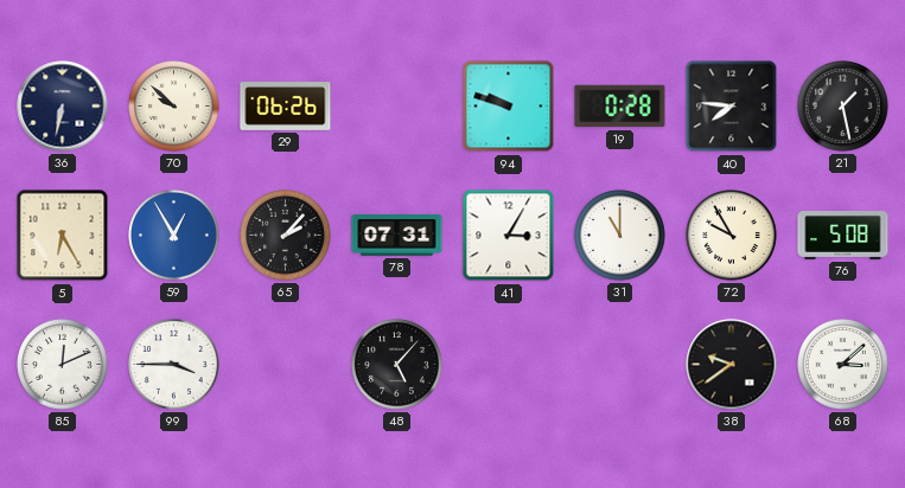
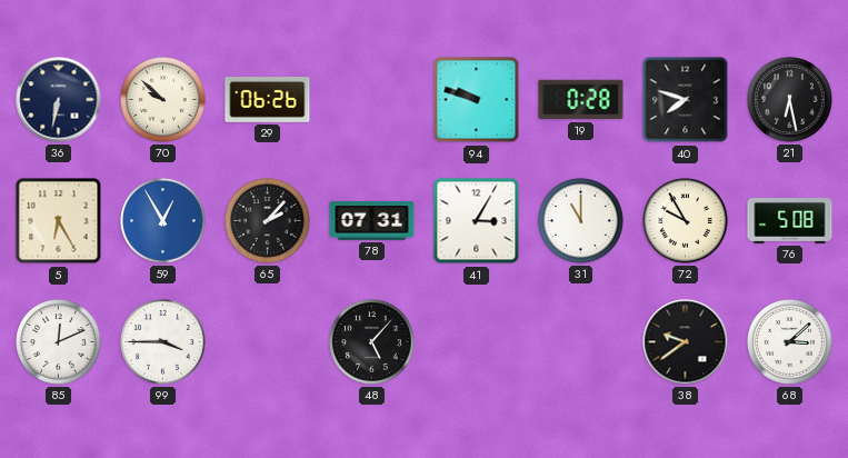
40: 7:46 -> 7:48
21: 1:28 -> 6:28
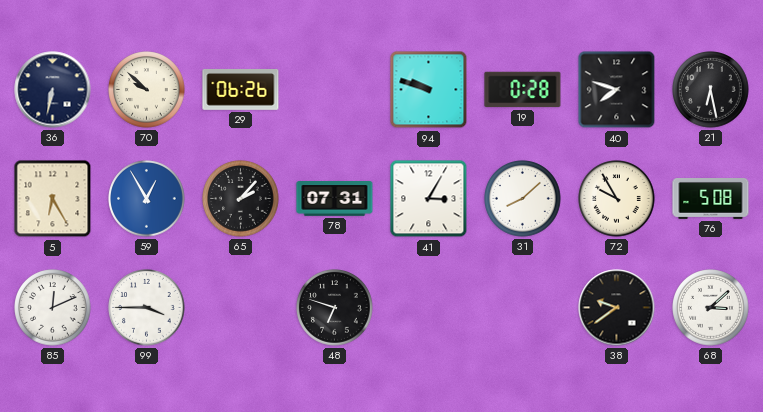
31: 11:00 -> 8:08
48: 5:07 -> 6:48
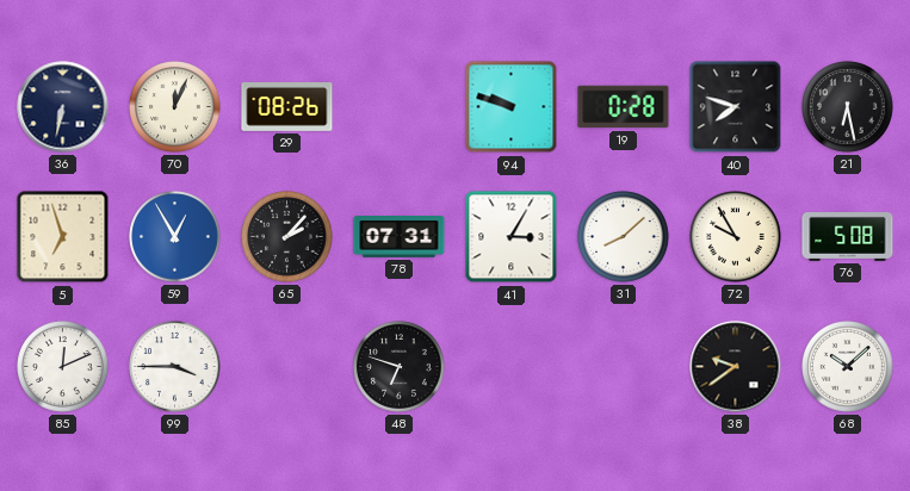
70: 9:52 -> 12:04
29: 06:26 -> 08:26
5: 6:25 -> 6:57
68: 3:08 -> 10:08
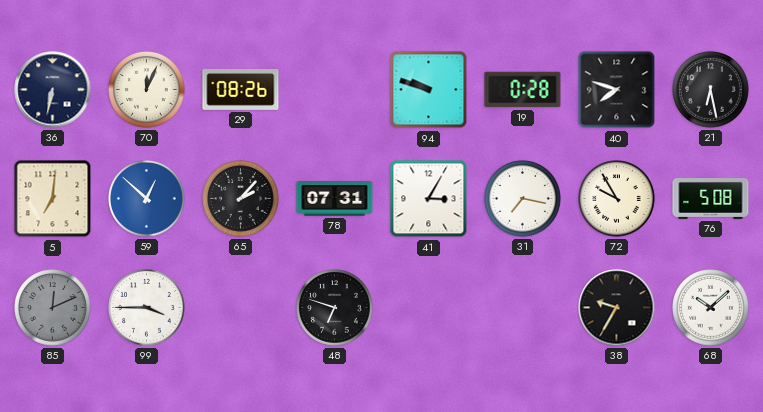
5: 6:57 -> 7:01
59: 12:55 -> 12:52
31: 8:08 -> 7:17
85 dial: white -> grey
38: 9:39 -> 9:35
